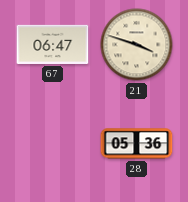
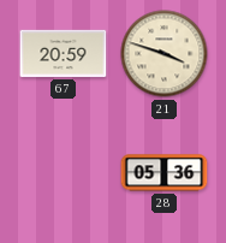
67: 06:47 -> 20:59
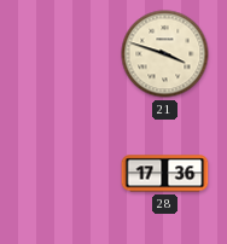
67: 20:59 -> none
28: 05:36 -> 17:36
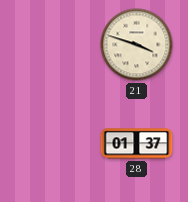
28: 17:36 -> 01:37
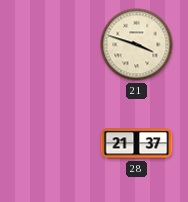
28: 01:37 -> 21:37
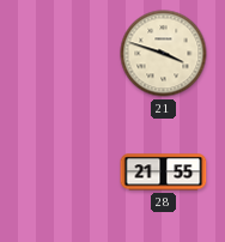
28: 21:37 -> 21:55
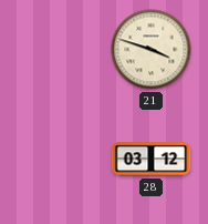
28: 21:55 -> 03:12
